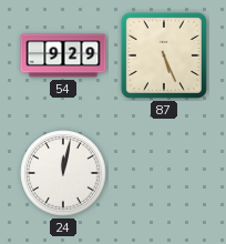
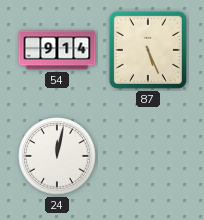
54: 9:29 -> 9:14
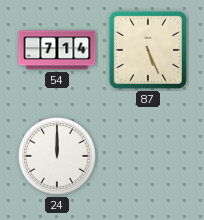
54: 9:14 -> 7:14
24: 12:02 -> 12:00
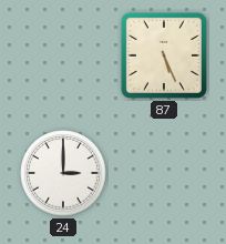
54: 7:14 -> none
24: 12:00 -> 3:00
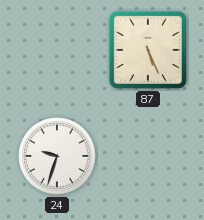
24: 3:00 -> 9:33
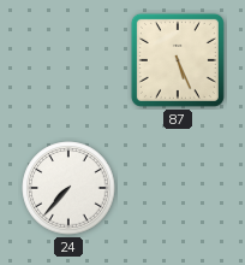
24: 9:33 -> 7:37
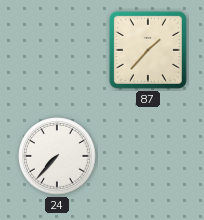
87: 5:26 -> 1:37
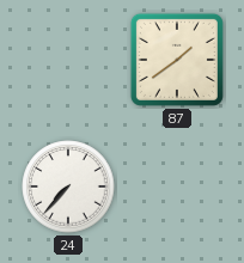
87: 1:37 -> 1:39
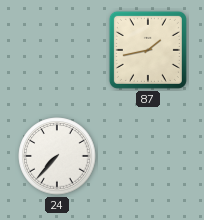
87: 1:39 -> 1:43
